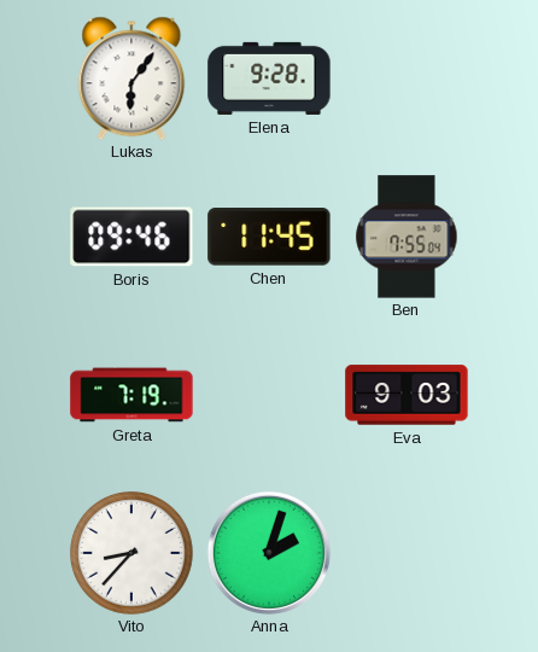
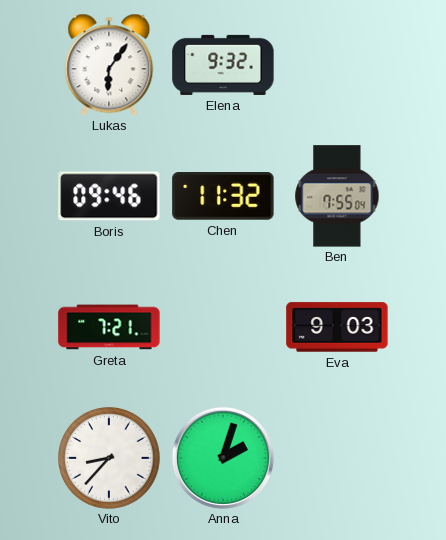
Elena: 9:28 -> 9:32
Chen: 11:45 -> 11:32
Greta: 7:19 -> 7:21
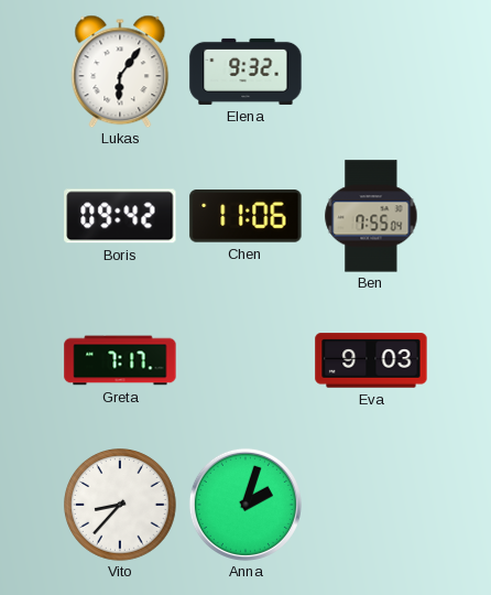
Boris: 09:46 -> 09:42
Chen: 11:32 -> 11:06
Greta: 7:21 -> 7:17
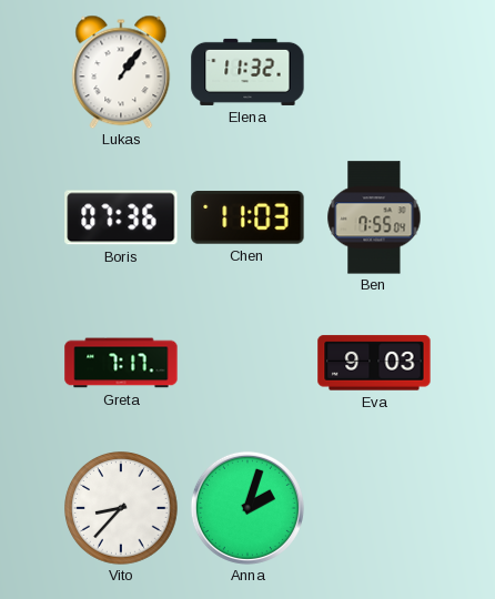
Lukas: 6:06 -> 1:06
Elena: 9:32 -> 11:32
Boris: 09:42 -> 07:36
Chen: 11:06 -> 11:03
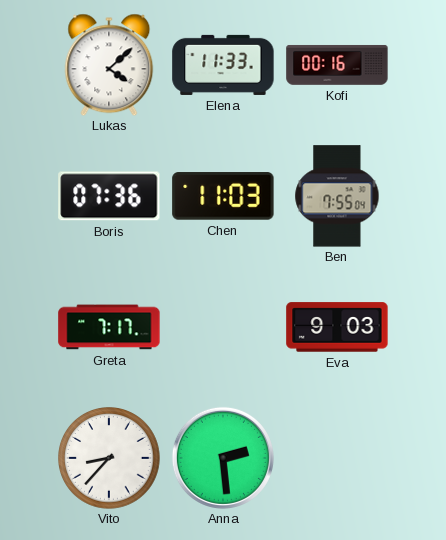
Lukas: 1:06 -> 4:08
Elena: 11:32 -> 11:33
Kofi: none -> 00:16
Anna: 2:03 -> 2:29
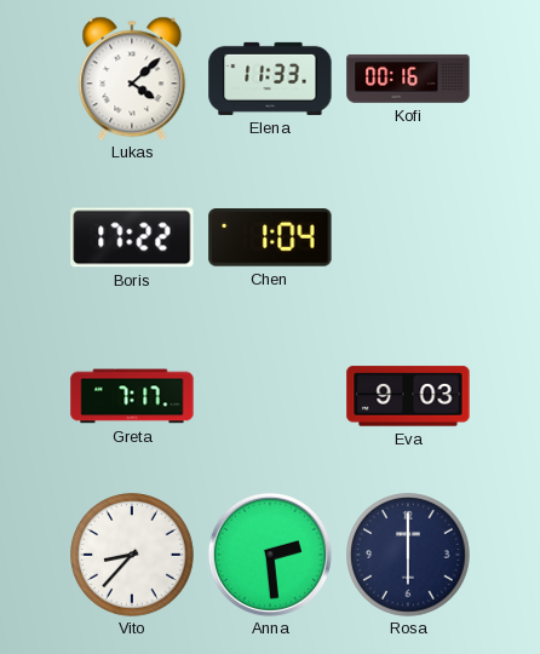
Boris: 07:36 -> 17:22
Chen: 11:03 -> 1:04
Ben: 7:55 -> none
Rosa: none -> 6:00
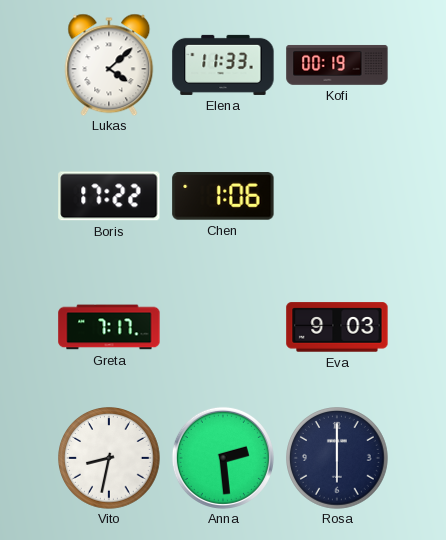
Kofi: 00:16 -> 00:19
Chen: 1:04 -> 1:06
Vito: 8:37 -> 8:32
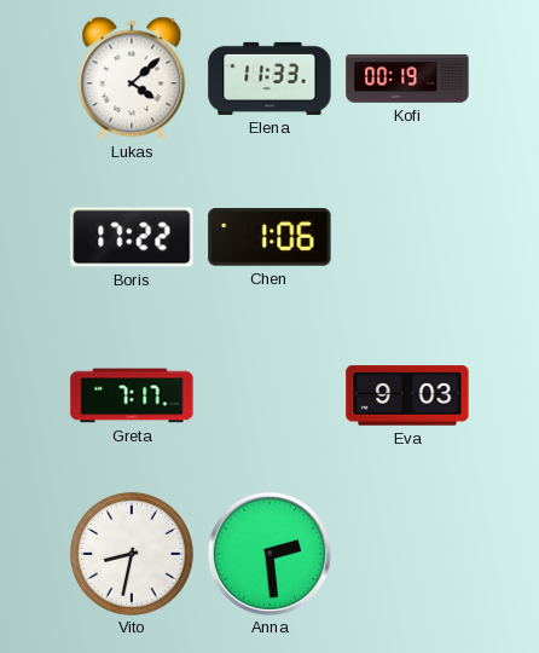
Rosa: 6:00 -> none
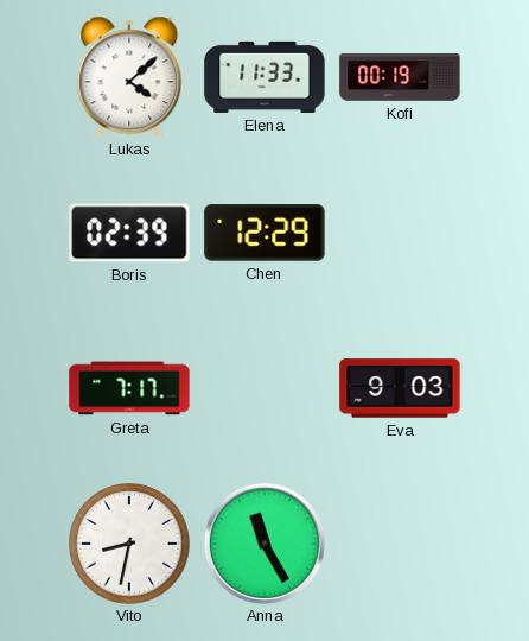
Boris: 17:22 -> 02:39
Chen: 1:06 -> 12:29
Anna: 2:29 -> 11:25
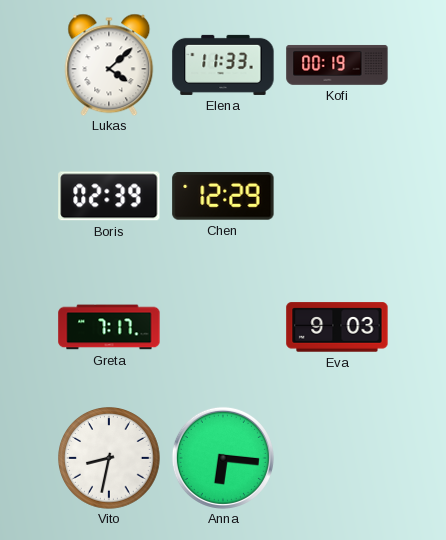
Anna: 11:25 -> 6:16
